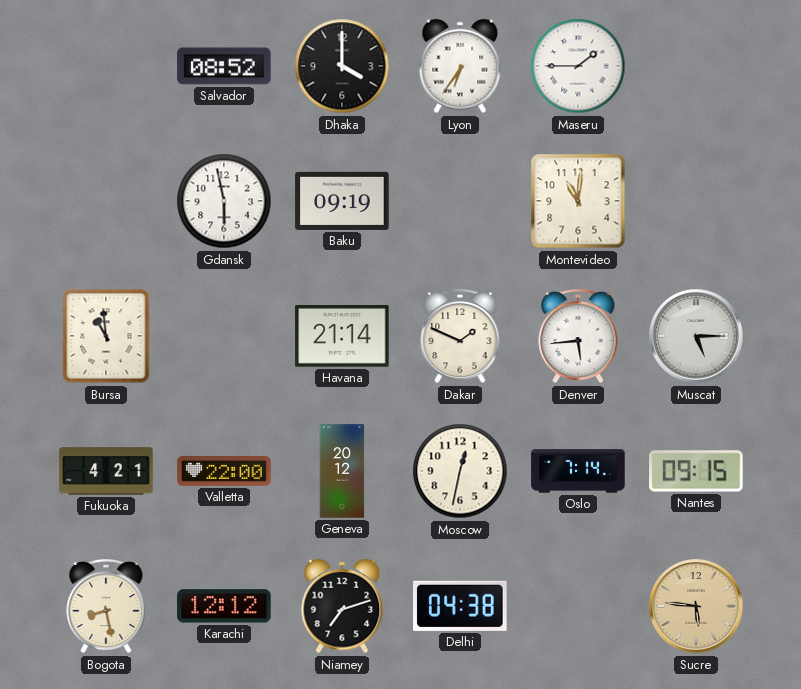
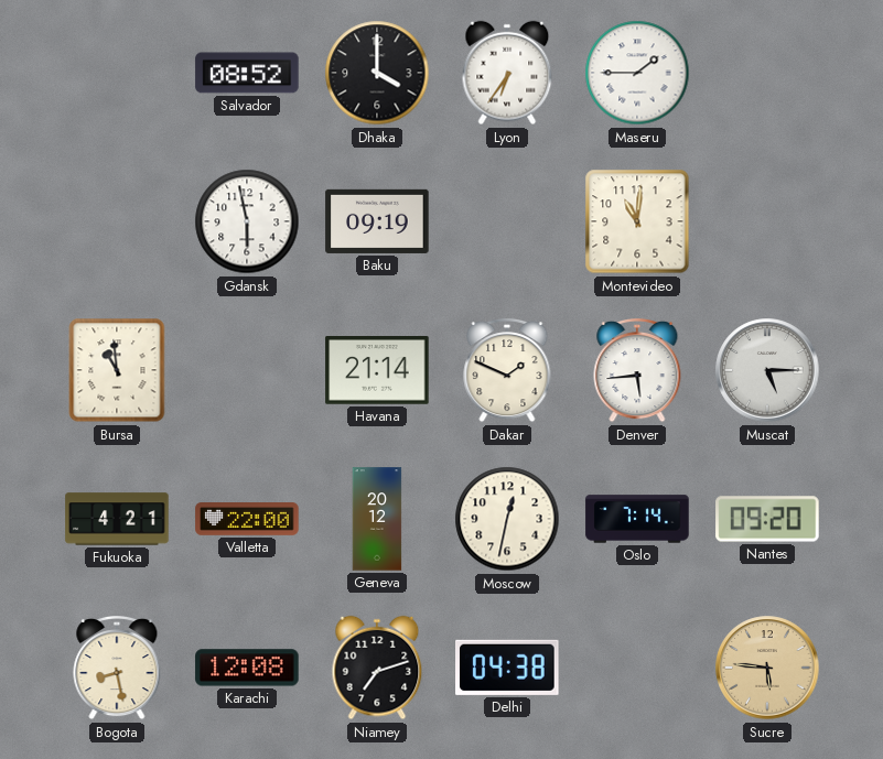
Nantes: 09:15 -> 09:20
Karachi: 12:12 -> 12:08
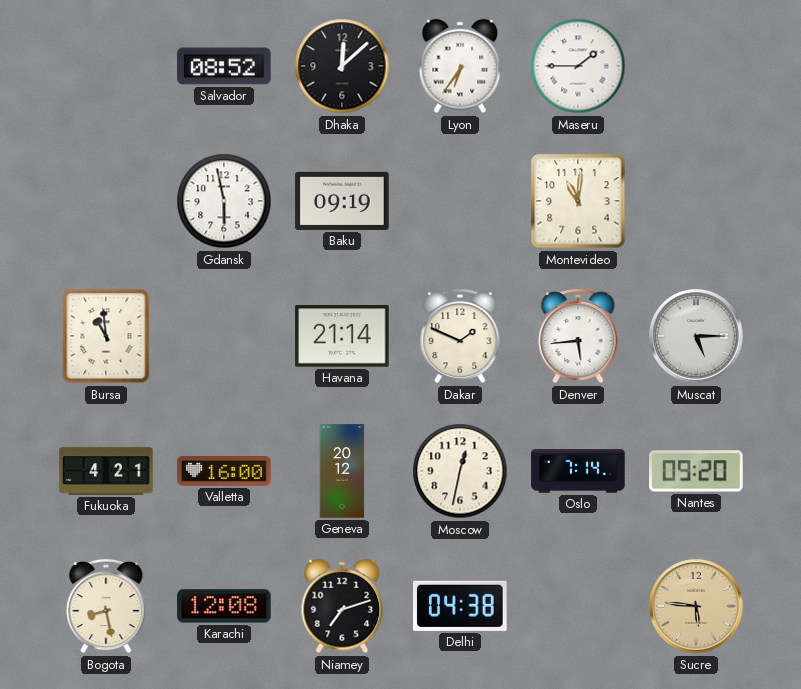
Dhaka: 4:00 -> 12:08
Valletta: 22:00 -> 16:00
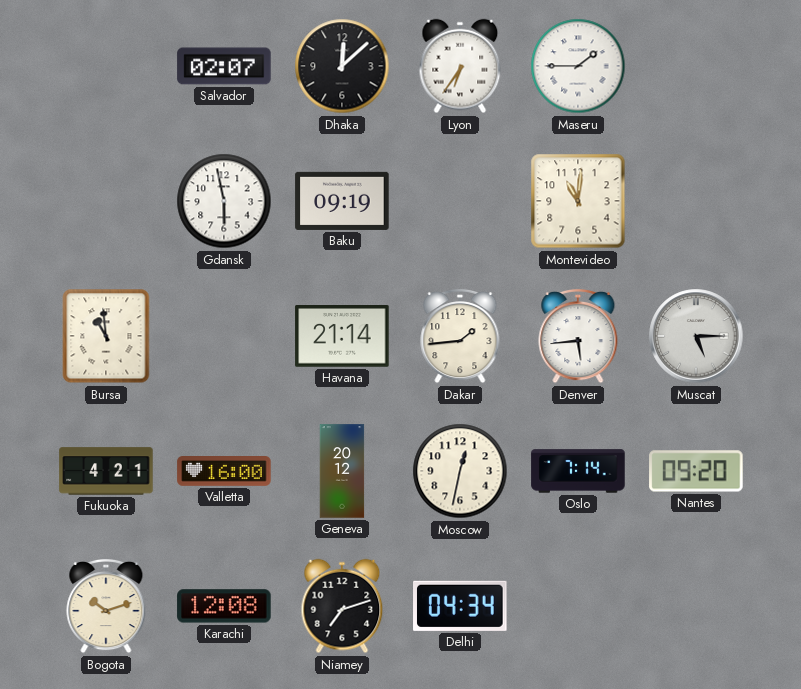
Salvador: 08:52 -> 02:07
Dakar: 1:49 -> 1:44
Bogota: 8:28 -> 10:12
Delhi: 04:38 -> 04:34
Sucre: 5:46 -> none
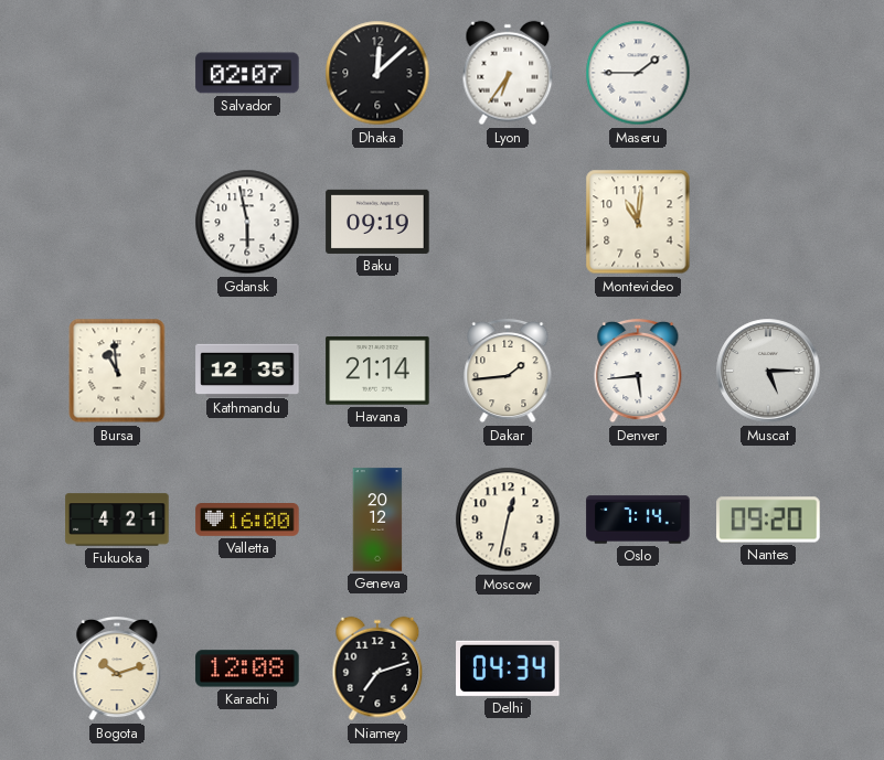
Kathmandu: none -> 12:35
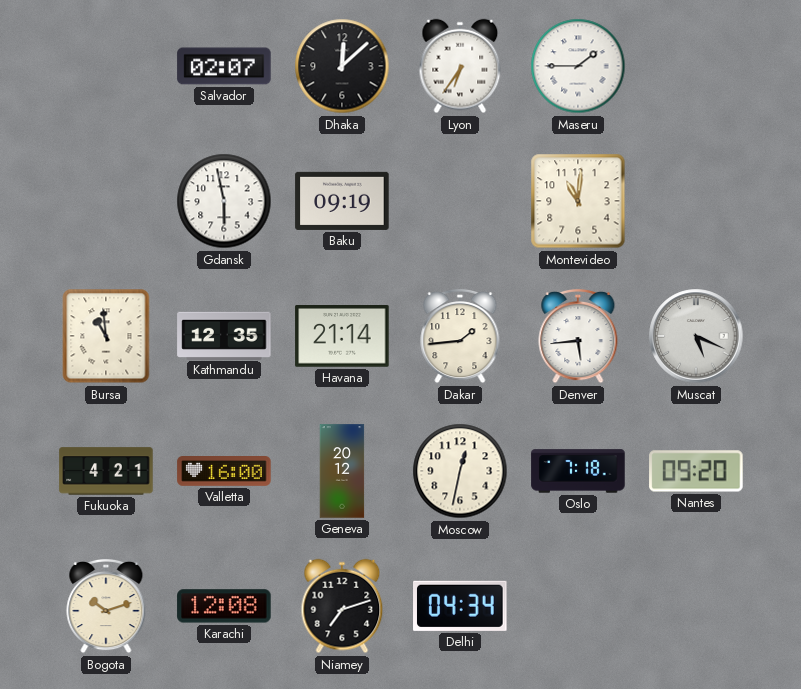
Muscat: 5:15 -> 5:19
Oslo: 7:14 -> 7:18
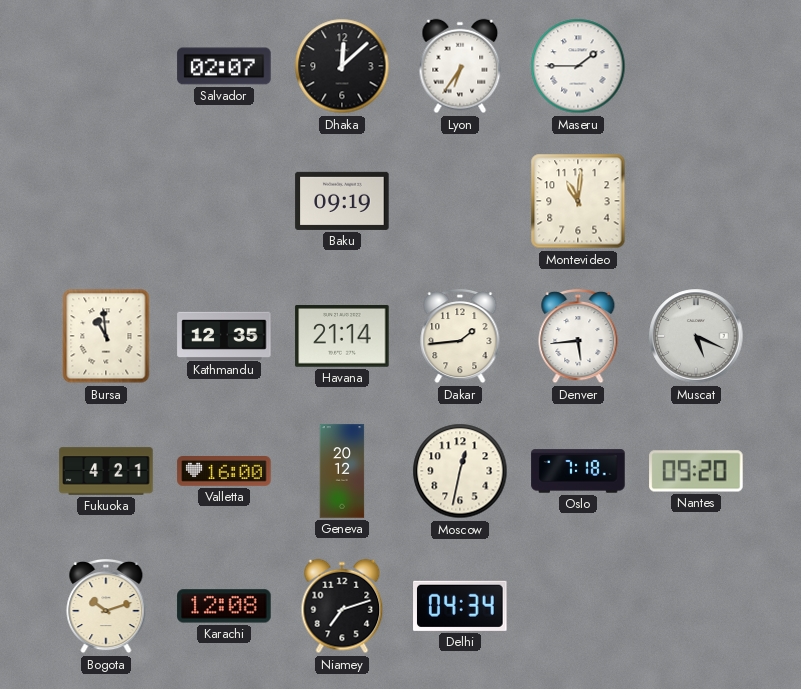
Gdansk: 5:58 -> none
